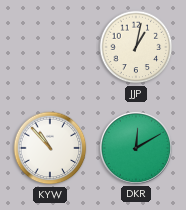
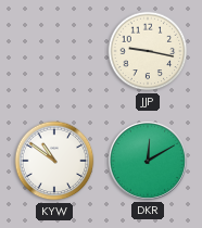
JJP: 1:02 -> 9:17
KYW: 10:53 -> 10:51
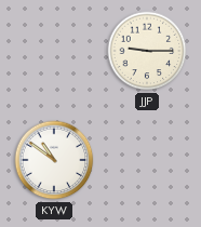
JJP: 9:17 -> 9:15
DKR: 12:10 -> none
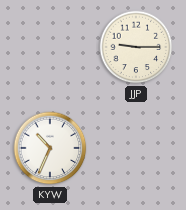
KYW: 10:51 -> 10:34
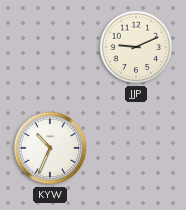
JJP: 9:15 -> 9:11
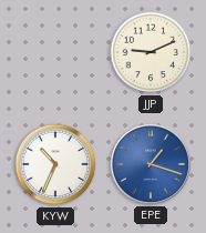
EPE: none -> 1:18
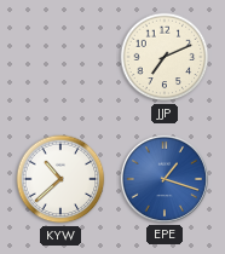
JJP: 9:11 -> 7:11
KYW: 10:34 -> 10:38
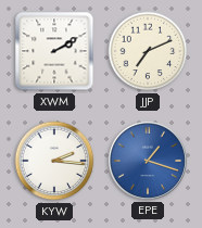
XWM: none -> 2:10
KYW: 10:38 -> 2:16
